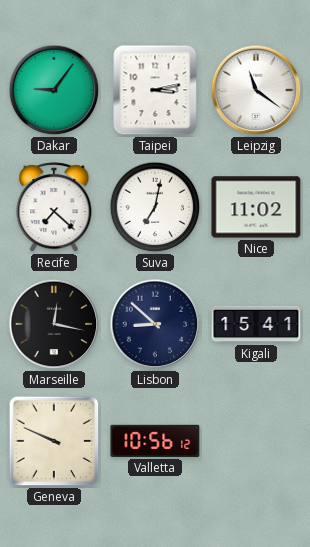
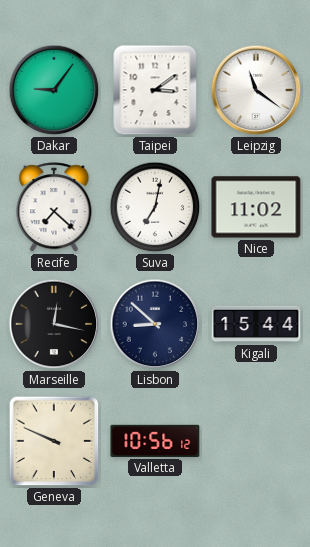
Taipei: 3:13 -> 3:09
Kigali: 15:41 -> 15:44
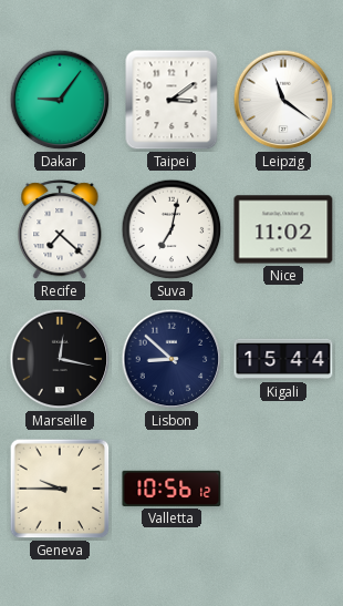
Geneva: 9:49 -> 9:45
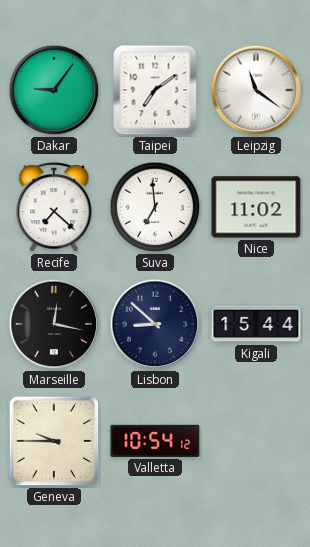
Taipei: 3:09 -> 7:09
Suva: 7:02 -> 6:59
Valletta: 10:56 -> 10:54
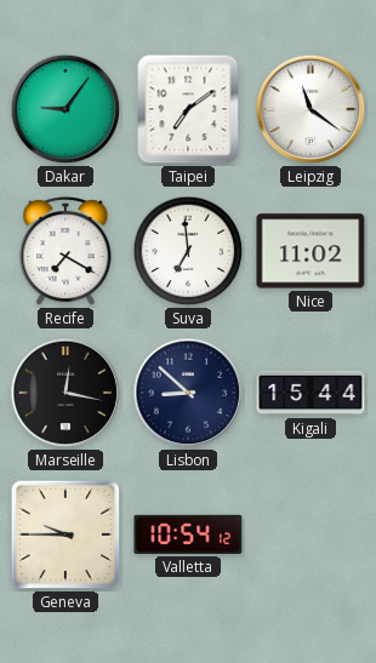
Recife: 7:22 -> 7:20
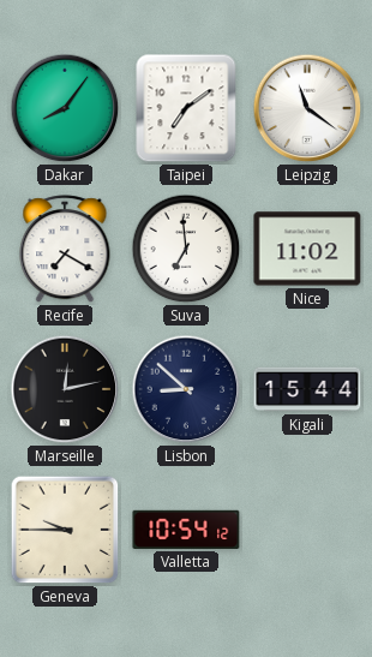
Dakar: 9:06 -> 8:06
Marseille: 12:17 -> 12:13
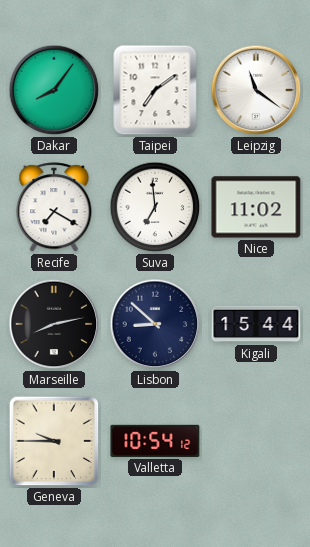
Marseille: 12:13 -> 8:13
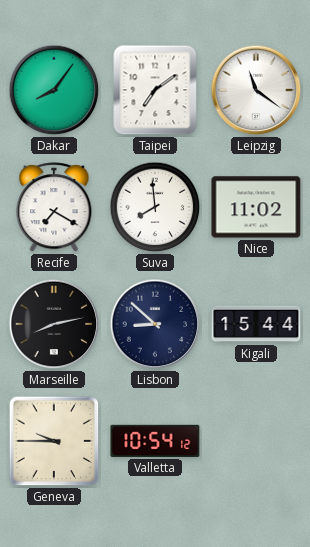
Suva: 6:59 -> 7:59
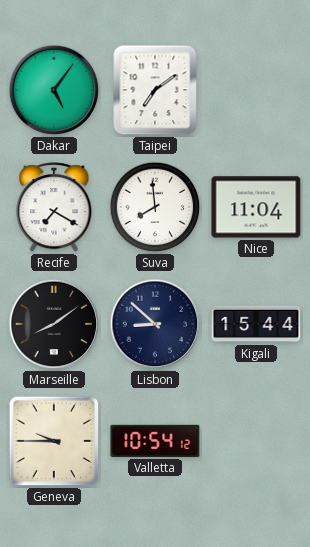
Dakar: 8:06 -> 5:06
Leipzig: 11:21 -> none
Nice: 11:02 -> 11:04
Marseille: 8:13 -> 8:09
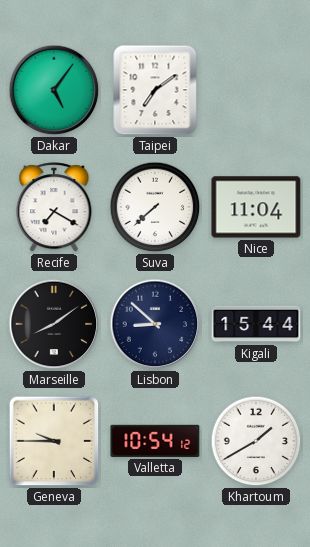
Suva: 7:59 -> 7:38
Khartoum: none -> 1:40
